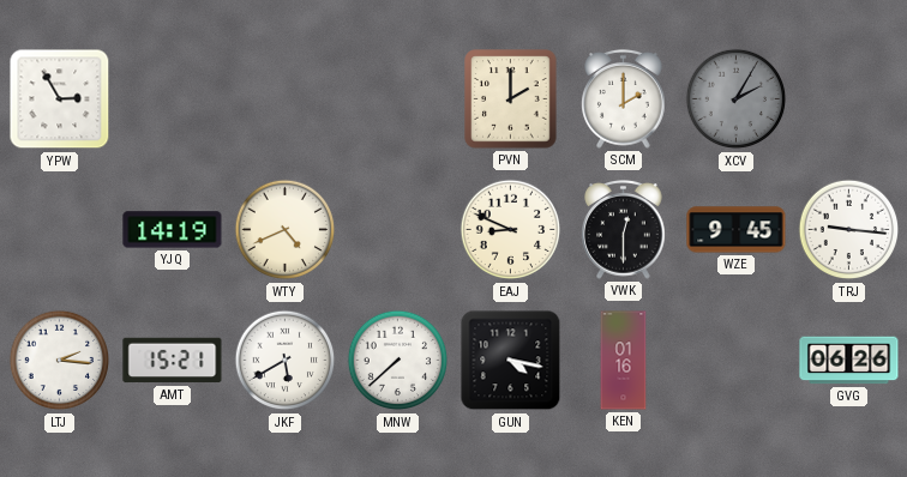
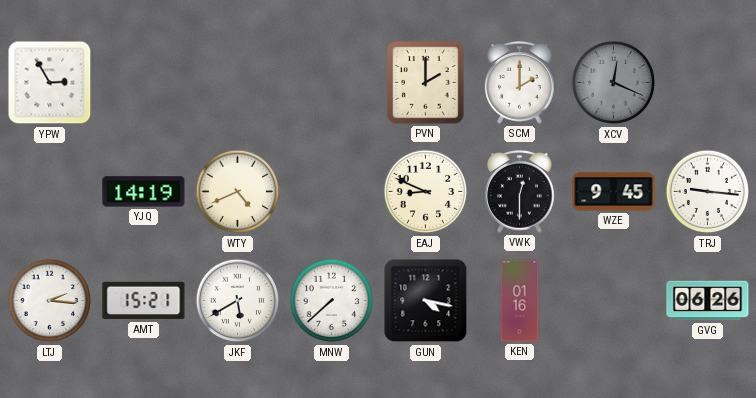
XCV: 2:05 -> 12:19
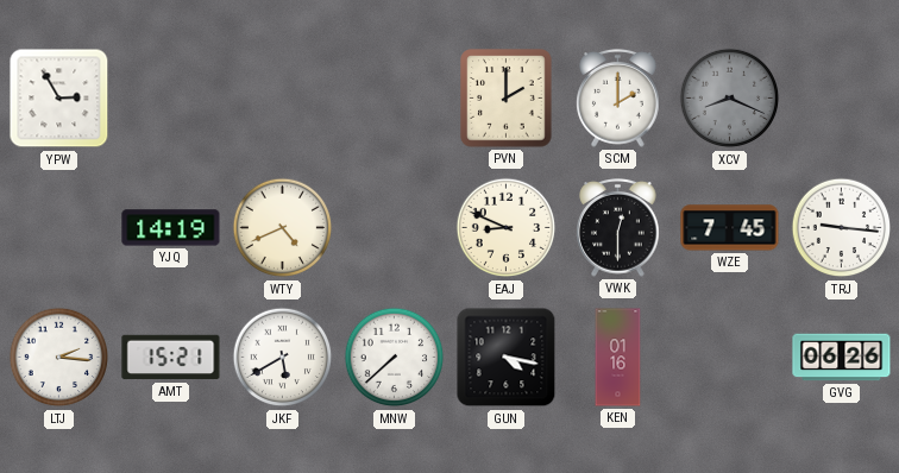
XCV: 12:19 -> 8:19
WZE: 9:45 -> 7:45
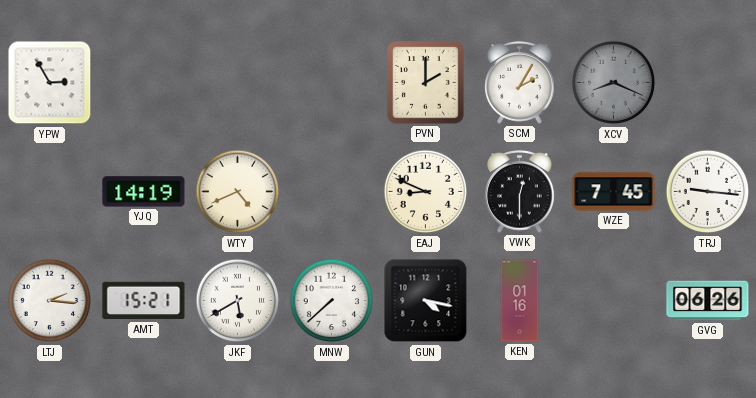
SCM: 2:00 -> 2:05
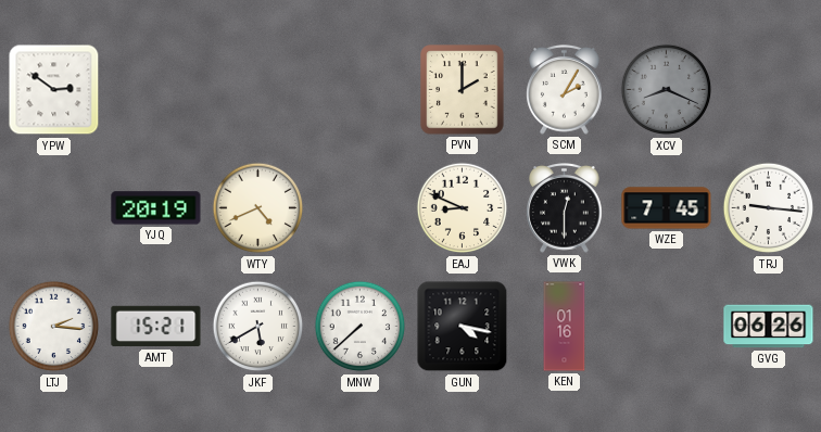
YPW: 2:55 -> 2:51
YJQ: 14:19 -> 20:19
